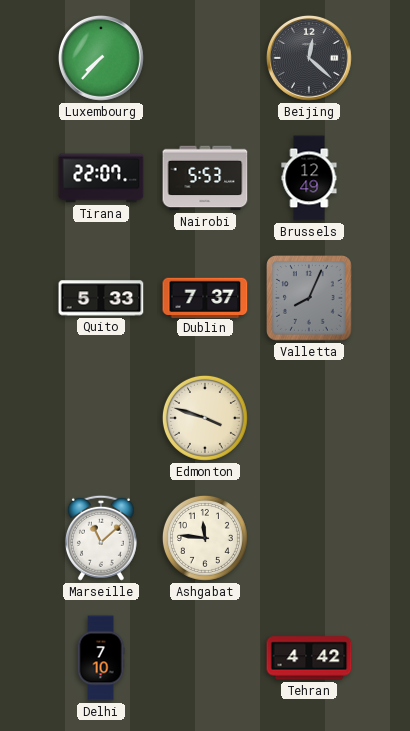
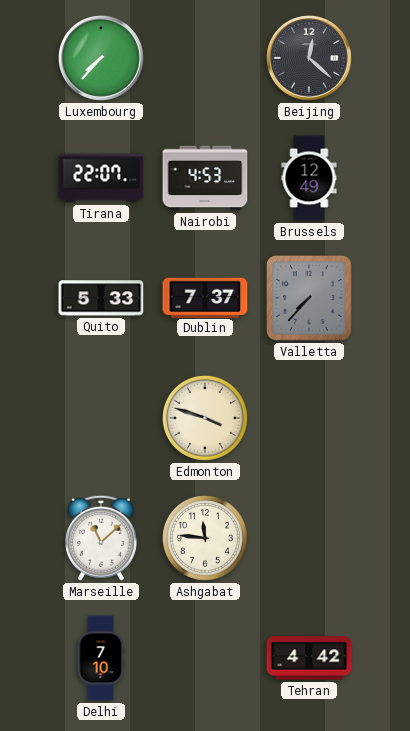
Nairobi: 5:53 -> 4:53
Valletta: 8:04 -> 7:37
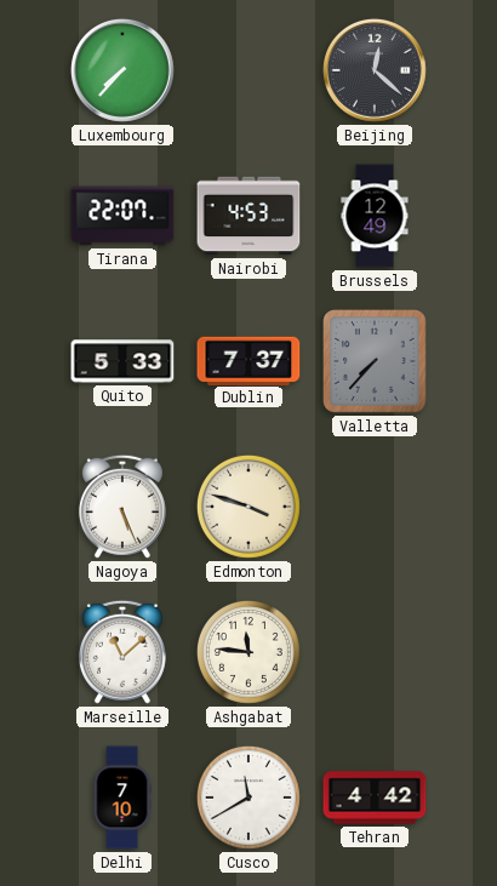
Nagoya: none -> 5:26
Cusco: none -> 11:40
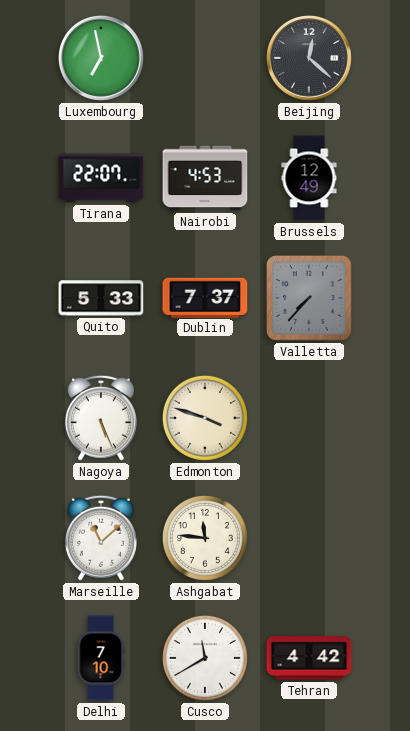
Luxembourg: 7:37 -> 6:58
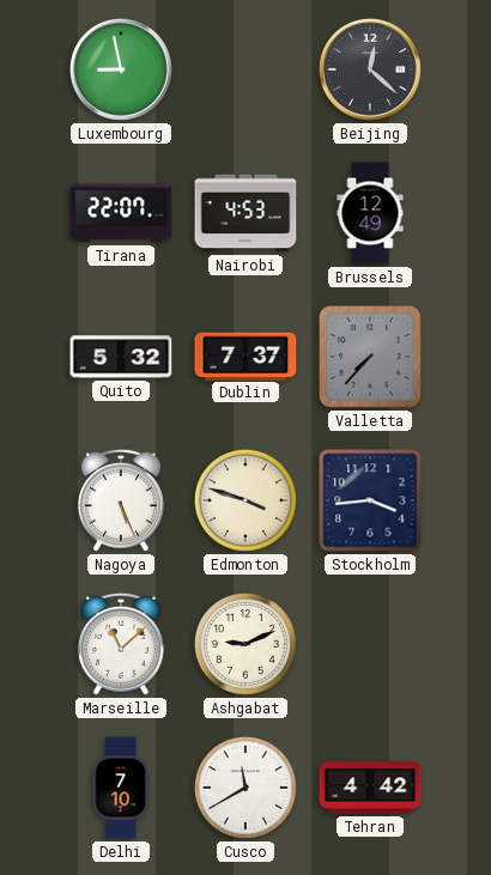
Luxembourg: 6:58 -> 8:58
Quito: 5:33 -> 5:32
Stockholm: none -> 3:44
Ashgabat: 11:46 -> 9:11
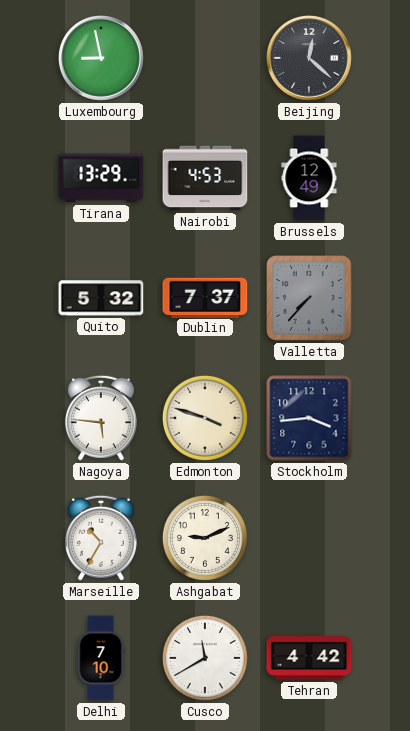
Tirana: 22:07 -> 13:29
Nagoya: 5:26 -> 5:46
Marseille: 11:08 -> 10:35
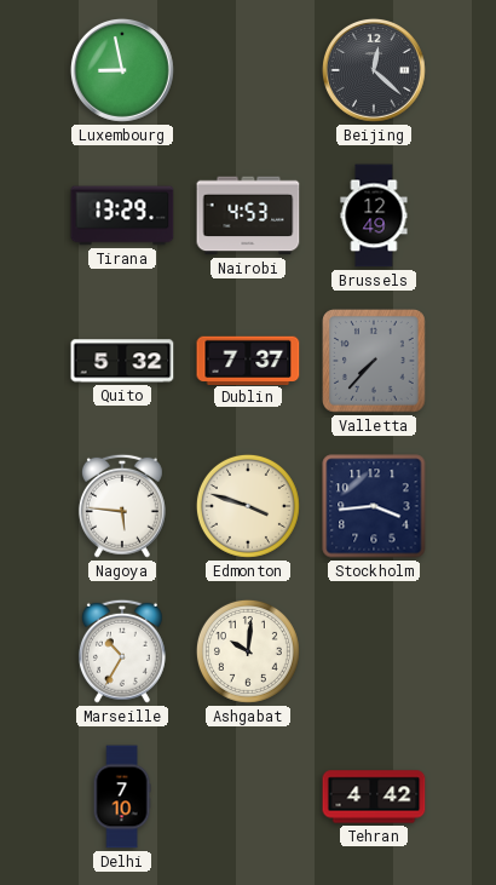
Ashgabat: 9:11 -> 10:01
Cusco: 11:40 -> none
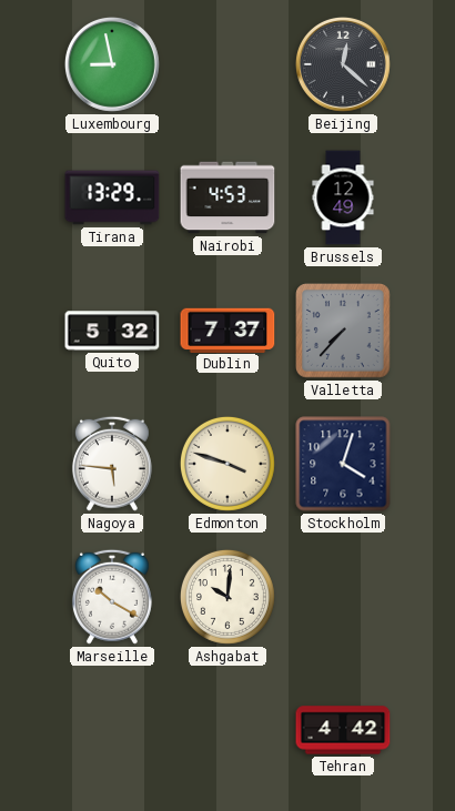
Stockholm: 3:44 -> 4:03
Marseille: 10:35 -> 10:20
Delhi: 7:10 -> none
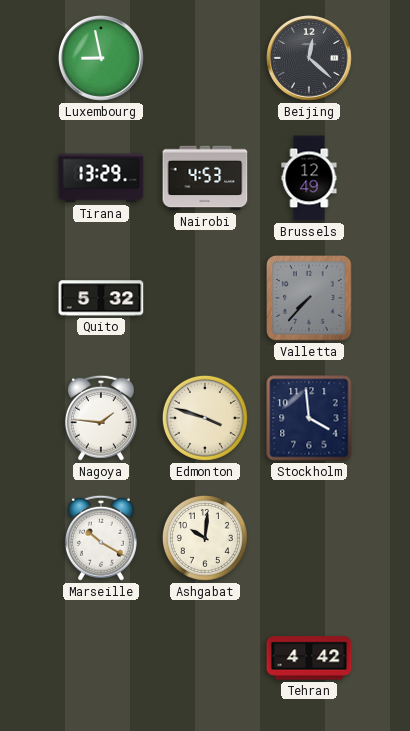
Dublin: 7:37 -> none
Nagoya: 5:46 -> 1:46
Stockholm: 4:03 -> 3:59
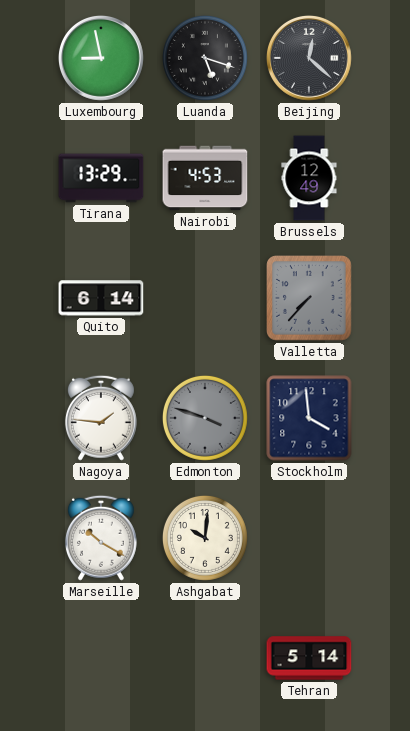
Luanda: none -> 5:18
Quito: 5:32 -> 6:14
Edmonton dial: cream -> grey
Tehran: 4:42 -> 5:14
